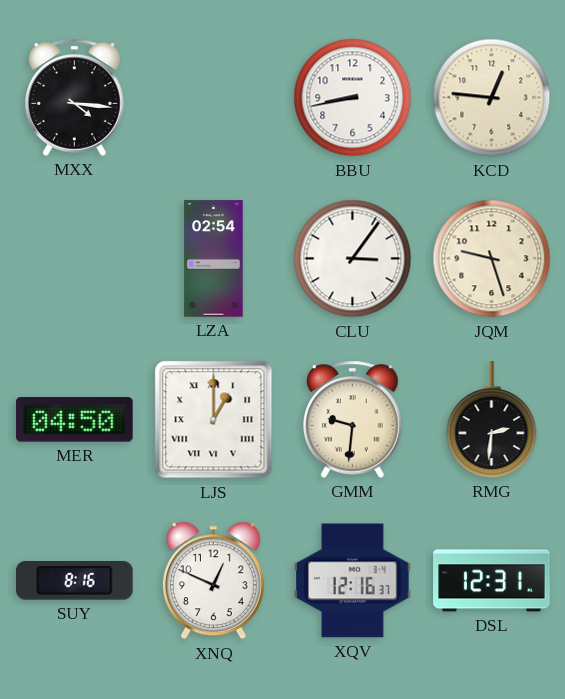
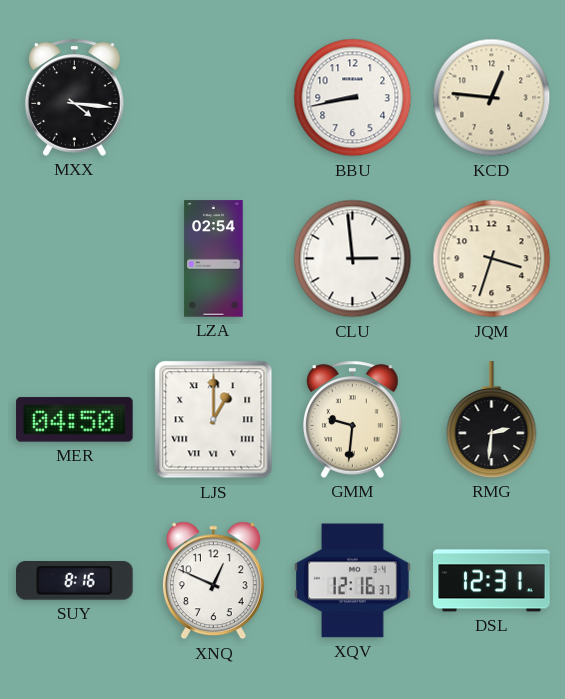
CLU: 3:06 -> 2:59
JQM: 9:27 -> 3:33
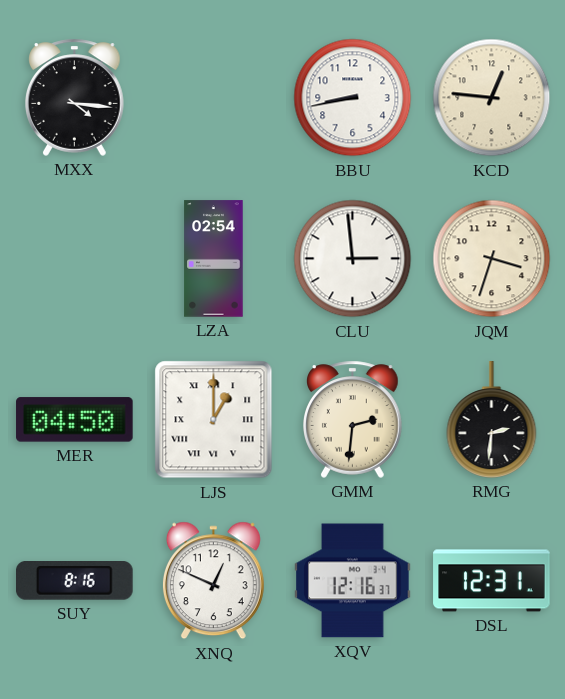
GMM: 9:31 -> 2:31
